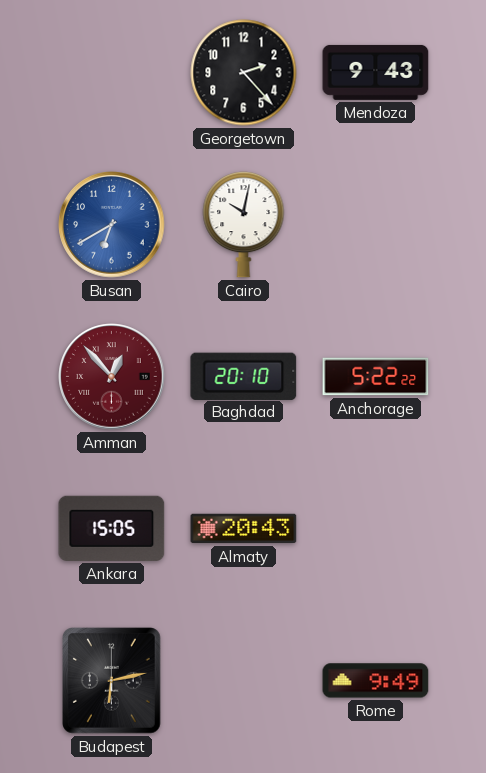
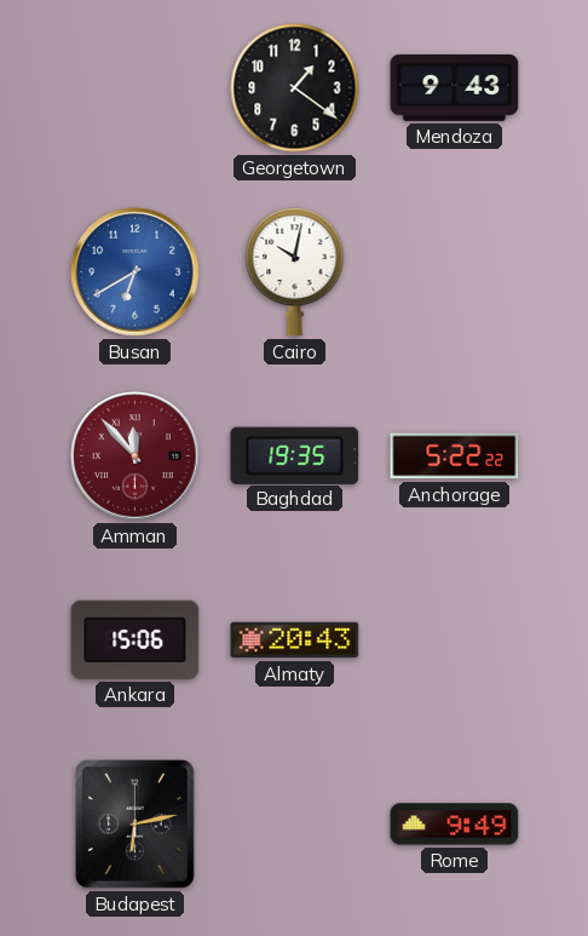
Georgetown: 2:23 -> 1:21
Amman: 12:53 -> 11:53
Baghdad: 20:10 -> 19:35
Ankara: 15:05 -> 15:06
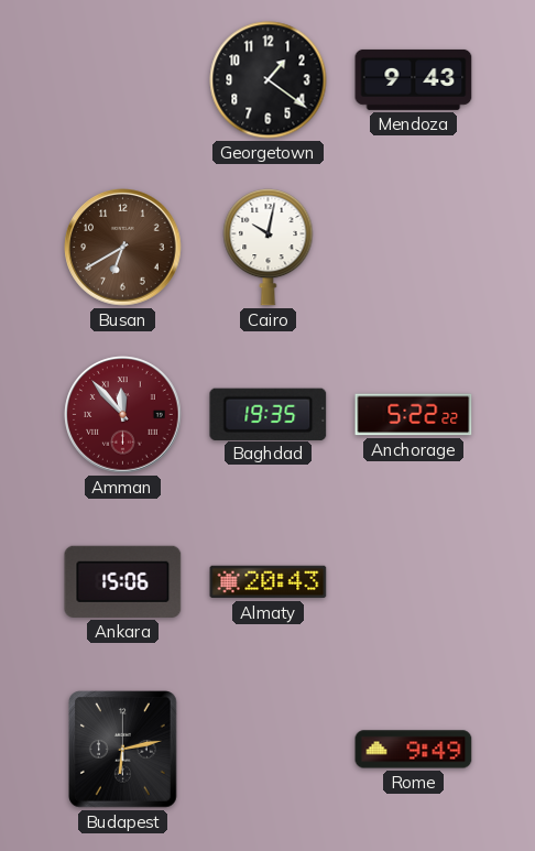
Busan dial: blue -> brown
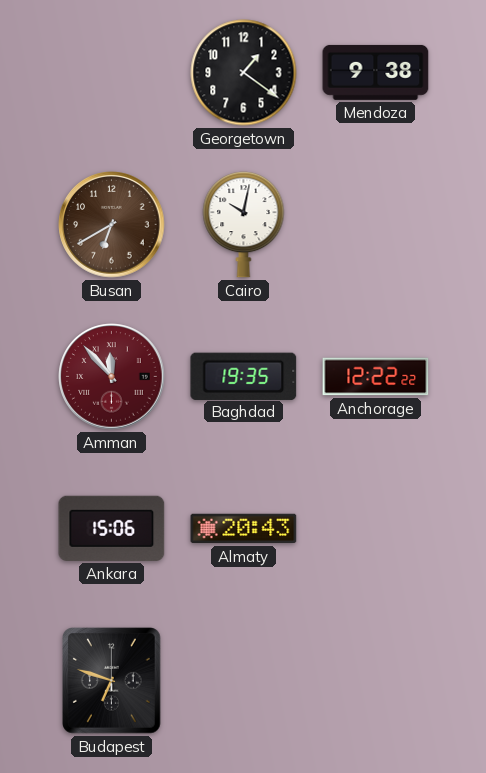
Mendoza: 9:43 -> 9:38
Anchorage: 5:22 -> 12:22
Budapest: 6:13 -> 6:48
Rome: 9:49 -> none
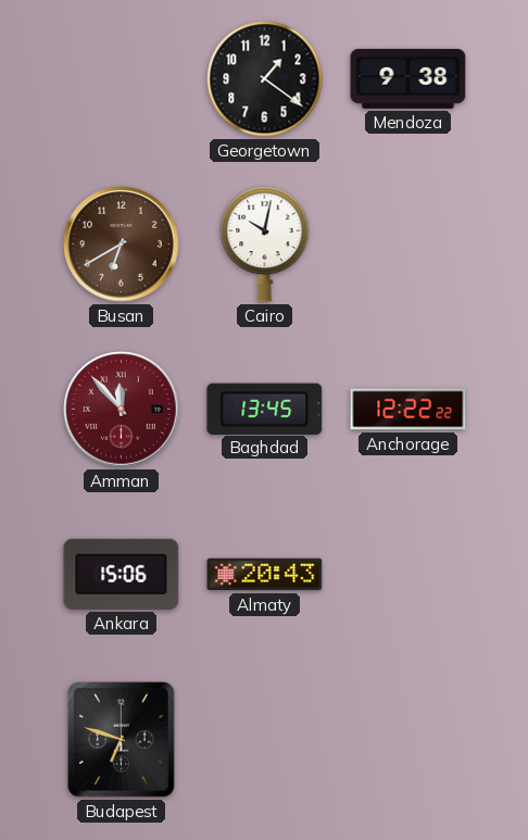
Baghdad: 19:35 -> 13:45
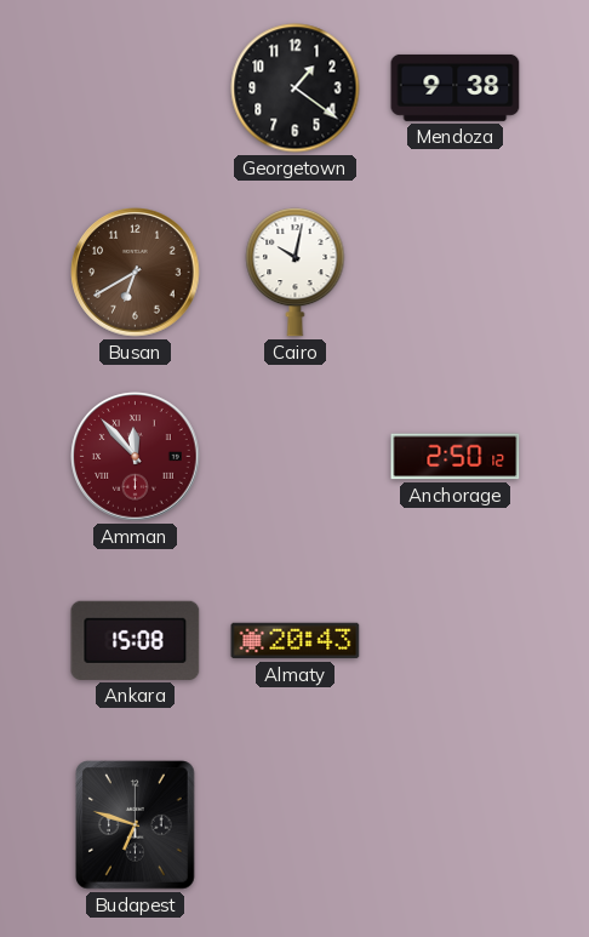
Baghdad: 13:45 -> none
Anchorage: 12:22 -> 2:50
Ankara: 15:06 -> 15:08
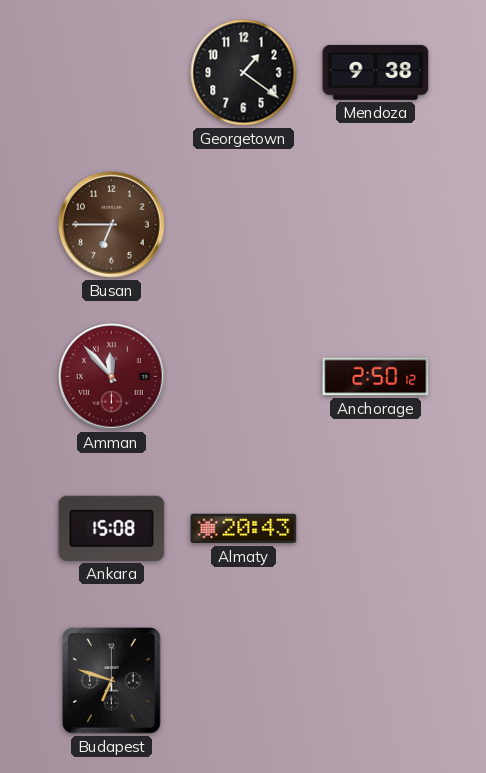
Busan: 6:40 -> 6:45
Cairo: 10:02 -> none
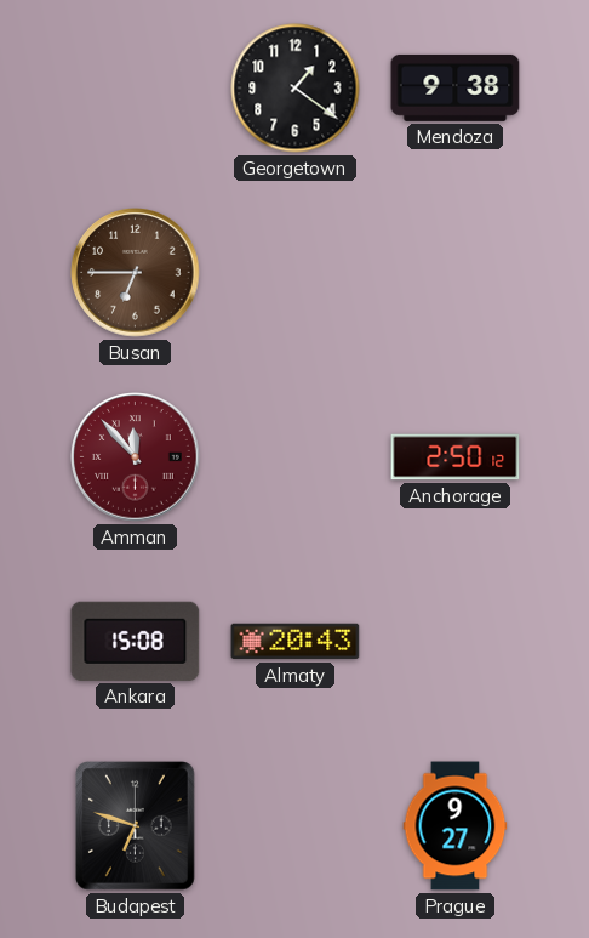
Prague: none -> 9:27
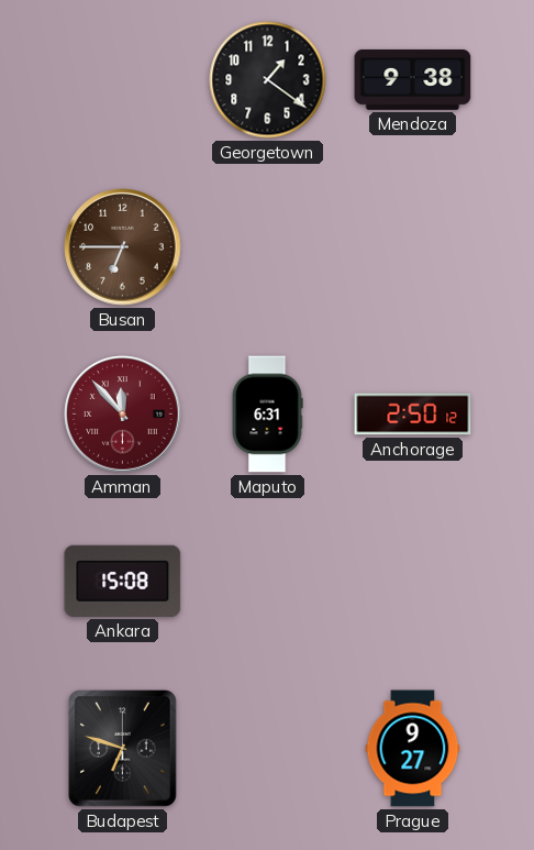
Maputo: none -> 6:31
Almaty: 20:43 -> none
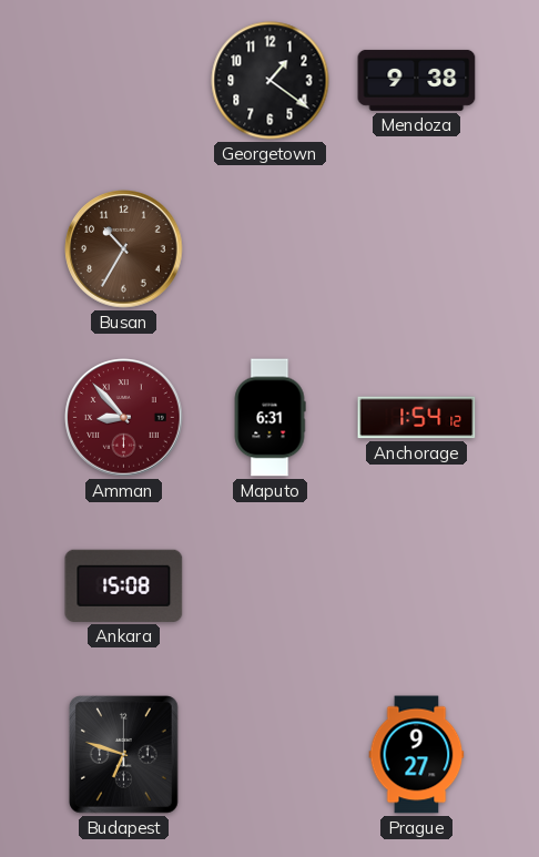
Busan: 6:45 -> 10:35
Amman: 11:53 -> 8:53
Anchorage: 2:50 -> 1:54
